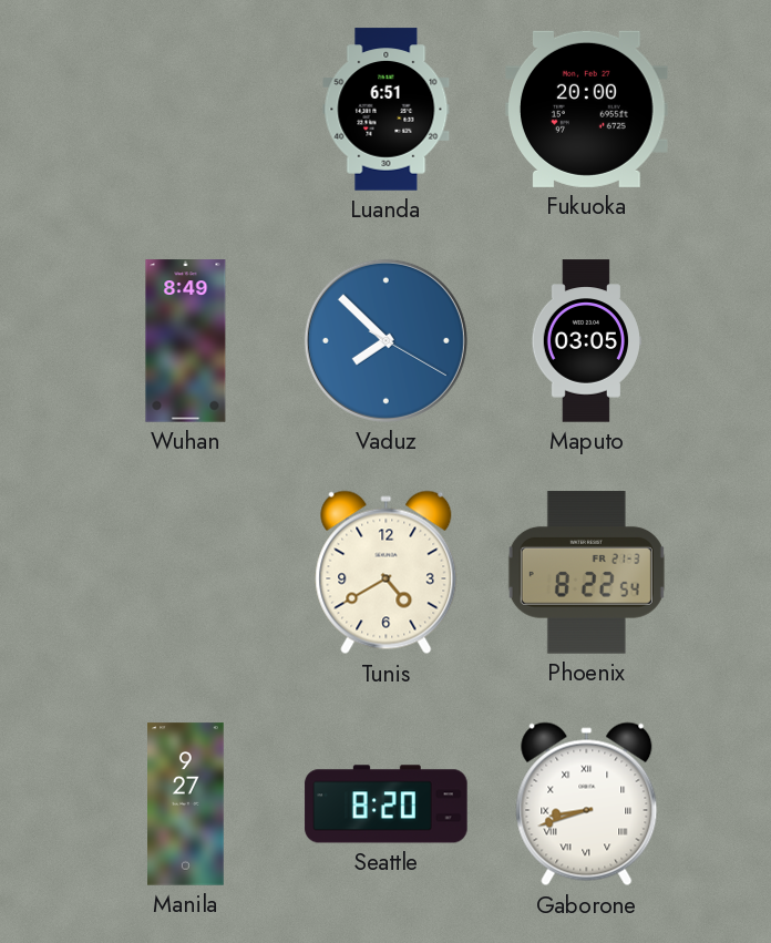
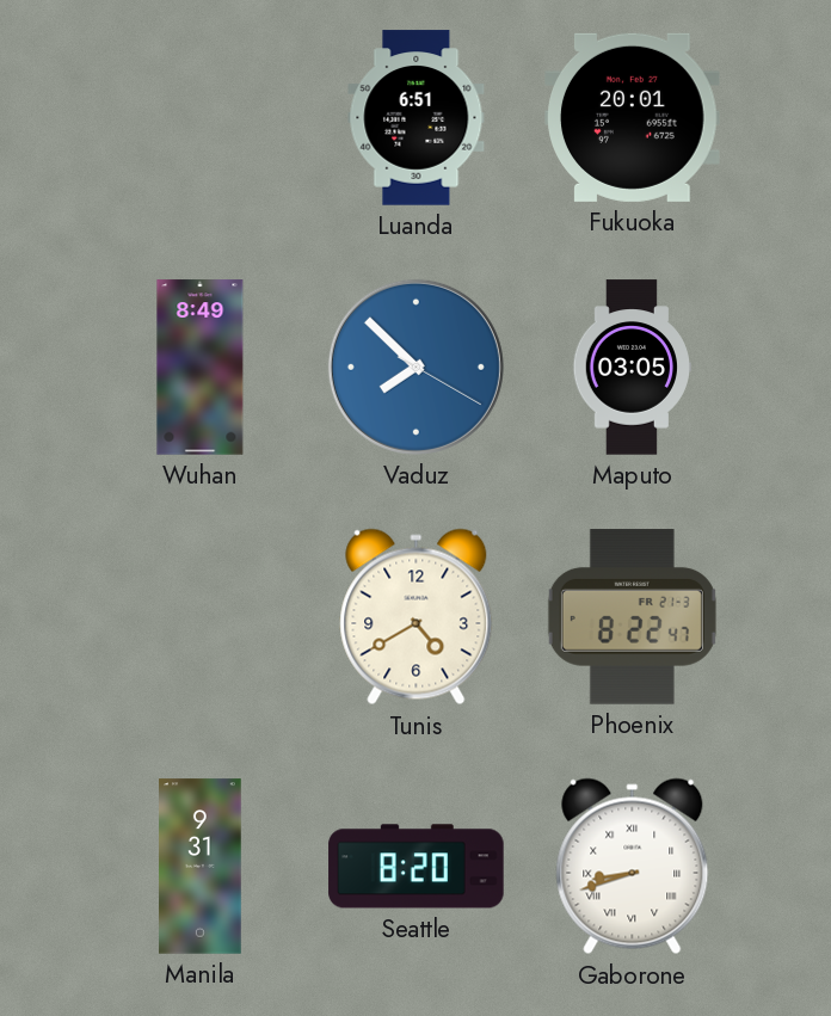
Fukuoka: 20:00 -> 20:01
Phoenix: 8:22:54 -> 8:22:47
Manila: 9:27 -> 9:31
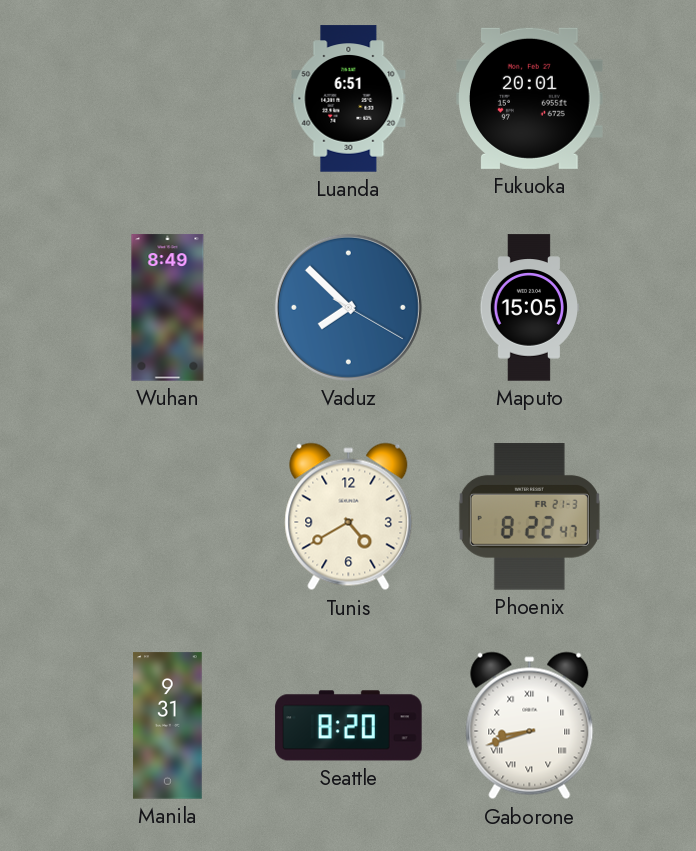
Maputo: 03:05 -> 15:05
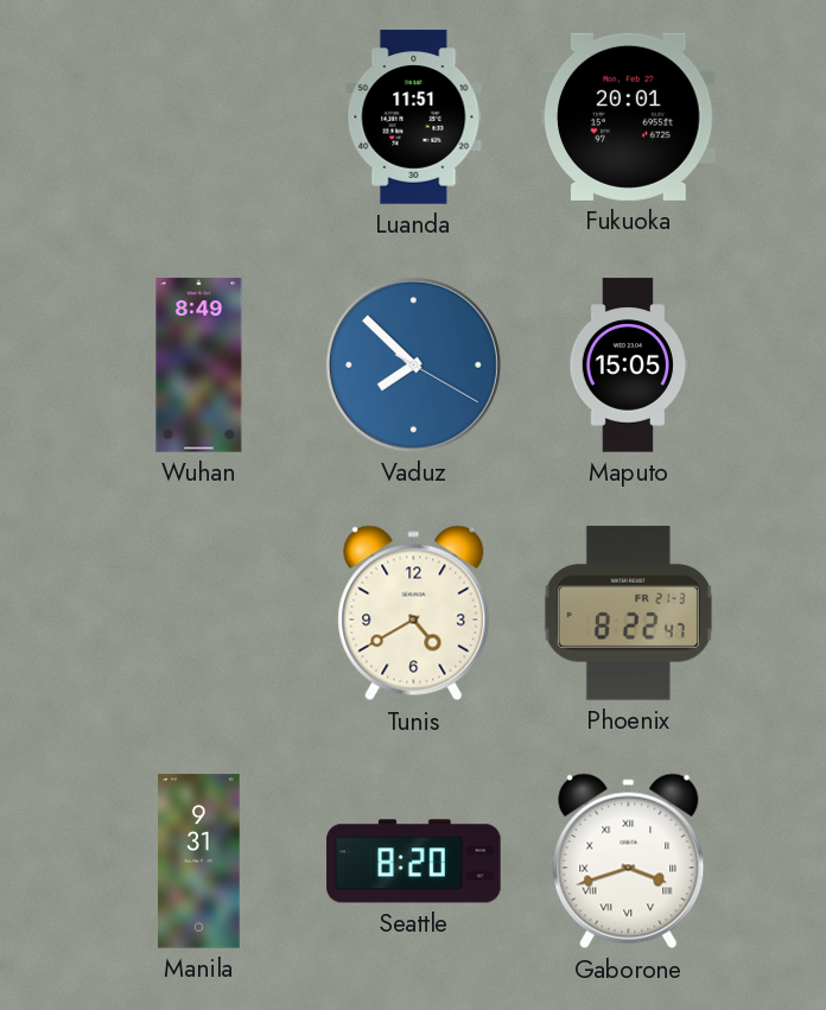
Luanda: 6:51 -> 11:51
Gaborone: 8:42 -> 3:42
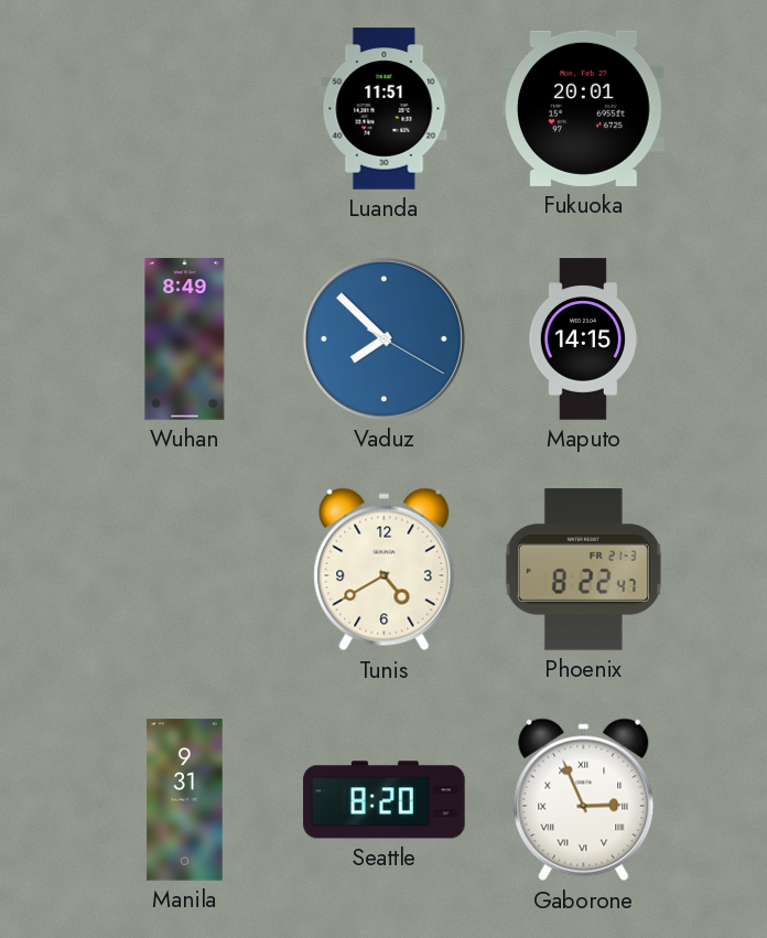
Maputo: 15:05 -> 14:15
Gaborone: 3:42 -> 2:56
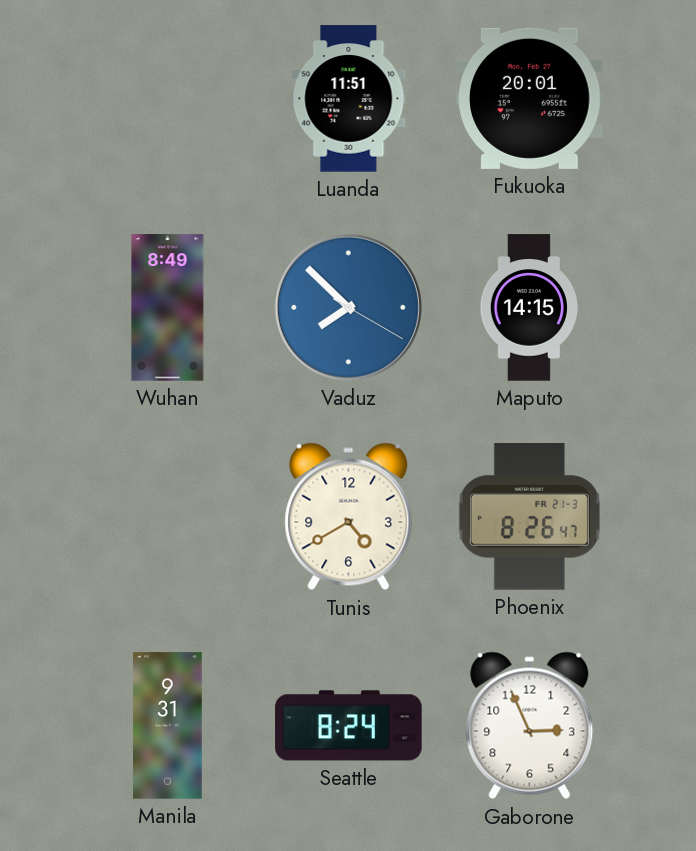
Phoenix: 8:22 -> 8:26
Seattle: 8:20 -> 8:24
Gaborone numerals: Roman -> Arabic
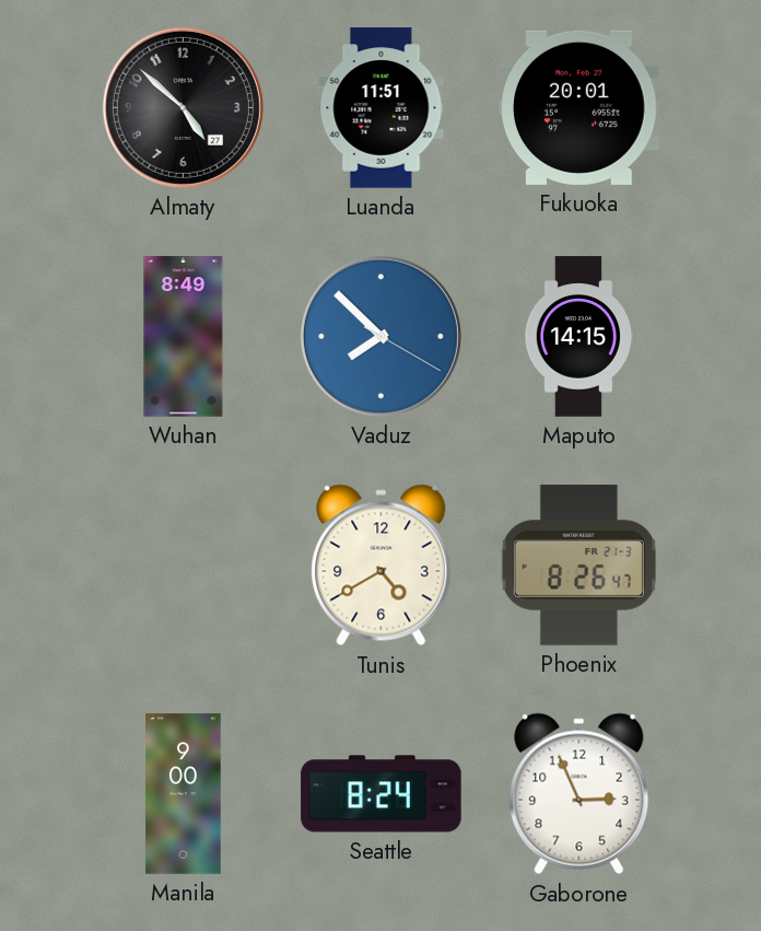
Almaty: none -> 4:52
Manila: 9:31 -> 9:00
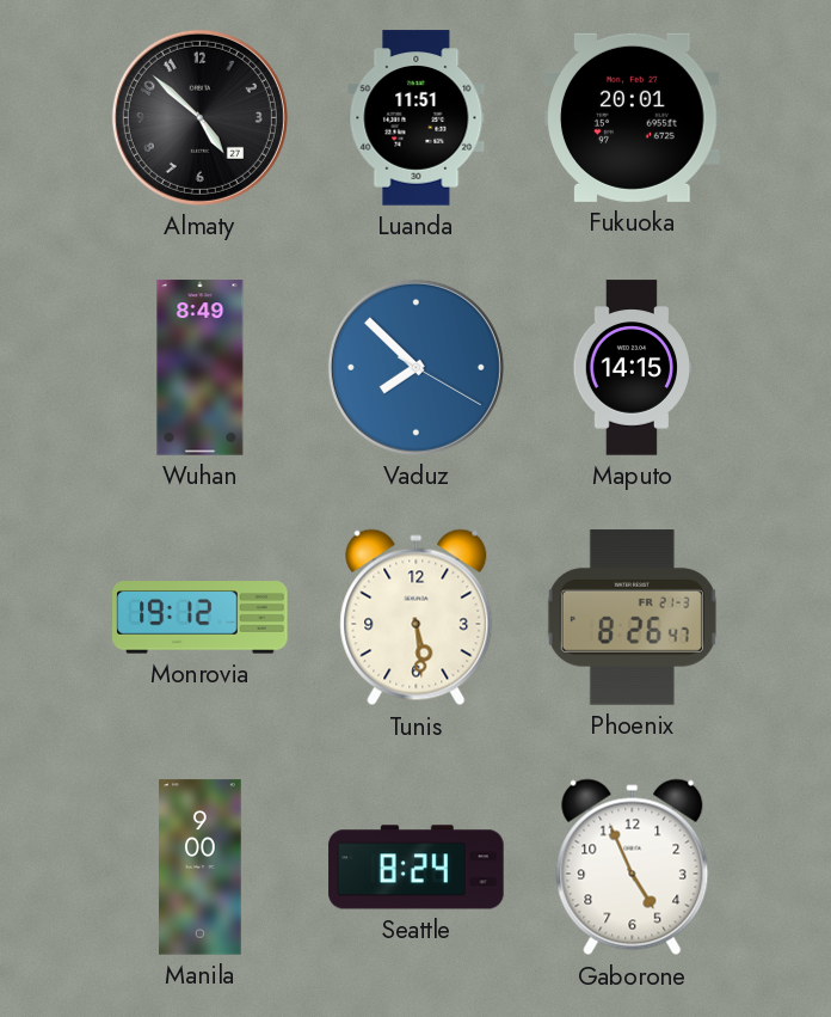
Monrovia: none -> 19:12
Tunis: 4:40 -> 5:29
Gaborone: 2:56 -> 4:56
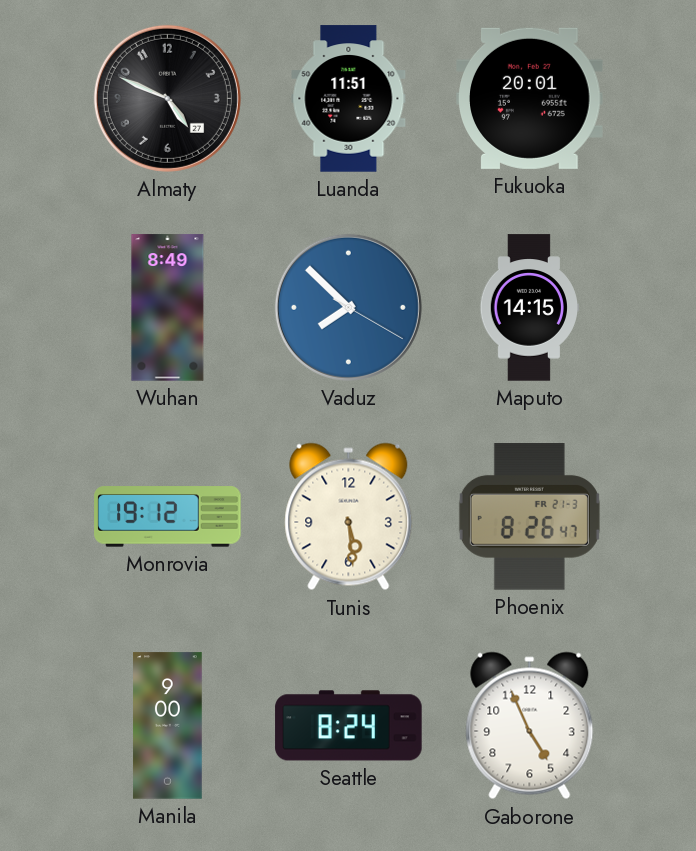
Almaty: 4:52 -> 4:49
